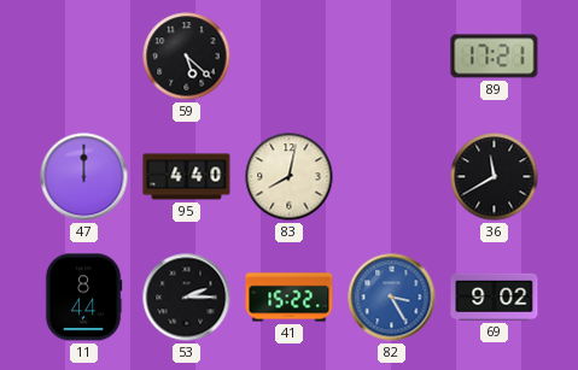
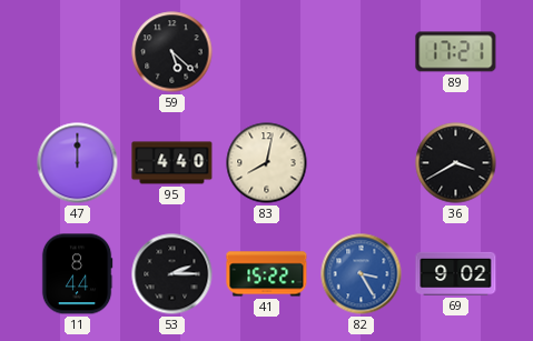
36: 11:40 -> 3:40
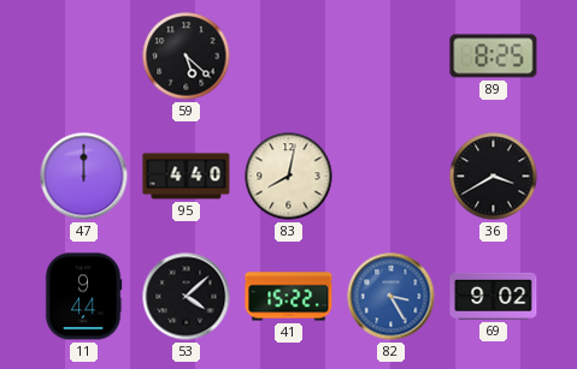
89: 17:21 -> 8:25
11: 8:44 -> 9:44
53: 2:15 -> 4:08
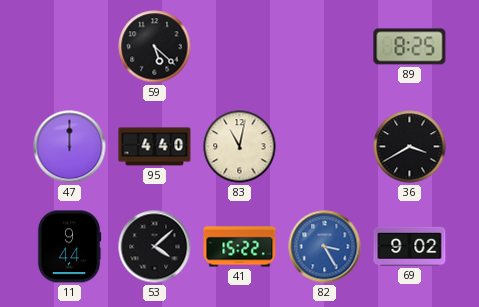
83: 8:02 -> 11:02
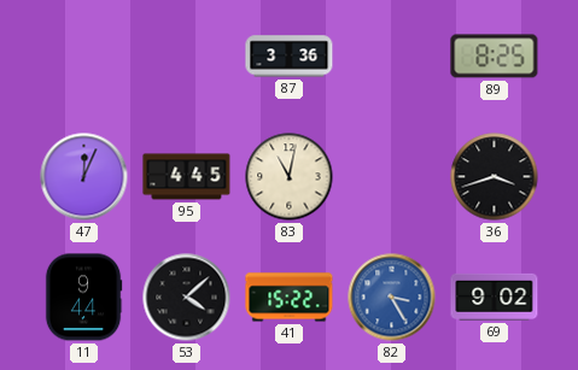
59: 5:22 -> none
87: none -> 3:36
47: 12:00 -> 12:04
95: 4:40 -> 4:45
36: 3:40 -> 3:42
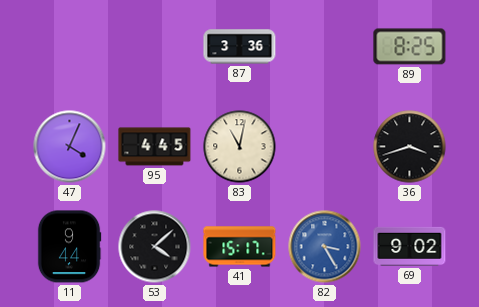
47: 12:04 -> 4:04
41: 15:22 -> 15:17
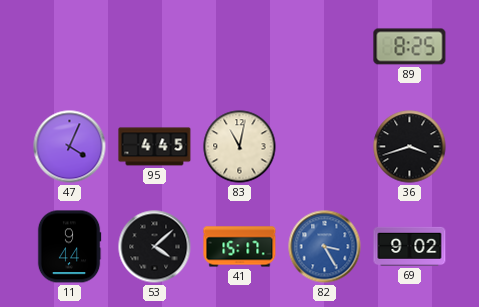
87: 3:36 -> none
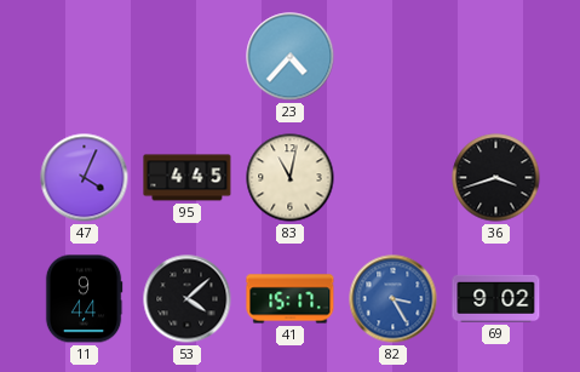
23: none -> 4:37
89: 8:25 -> none
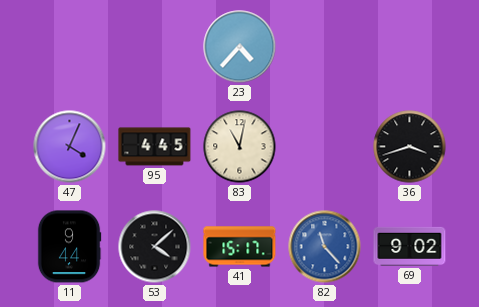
82: 3:25 -> 11:23
